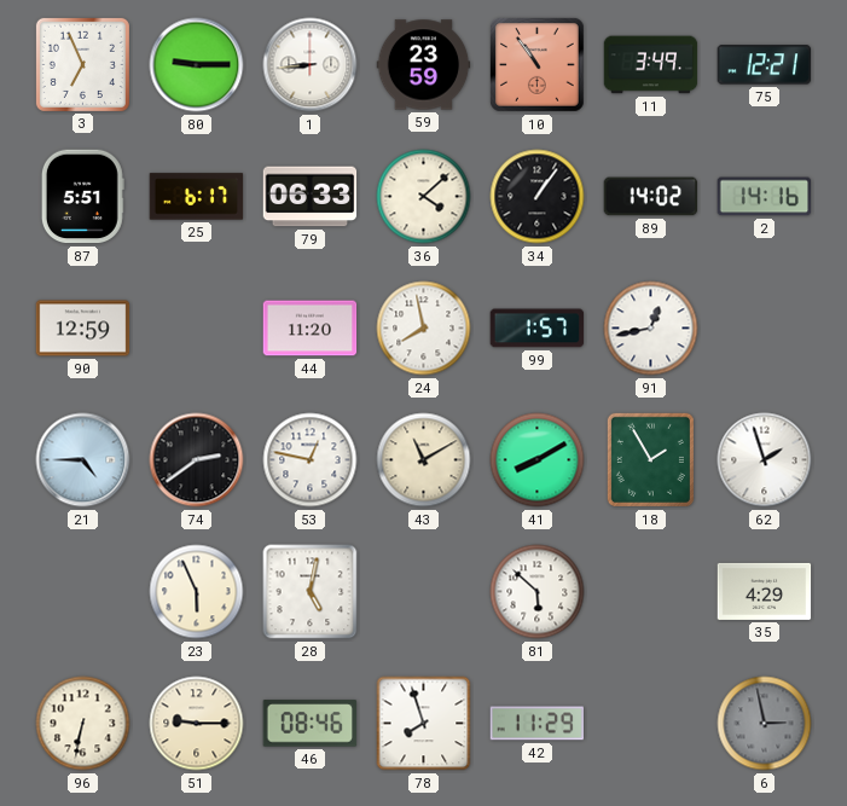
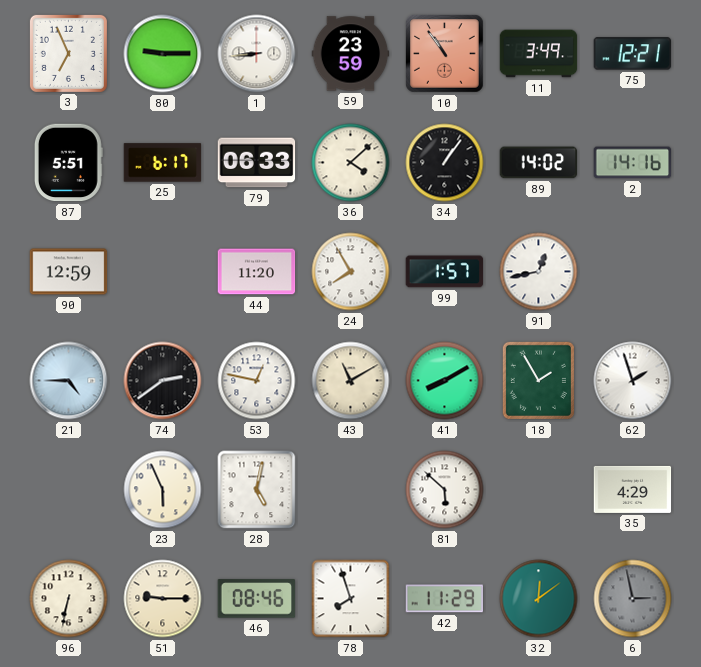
24: 7:58 -> 7:55
32: none -> 12:09
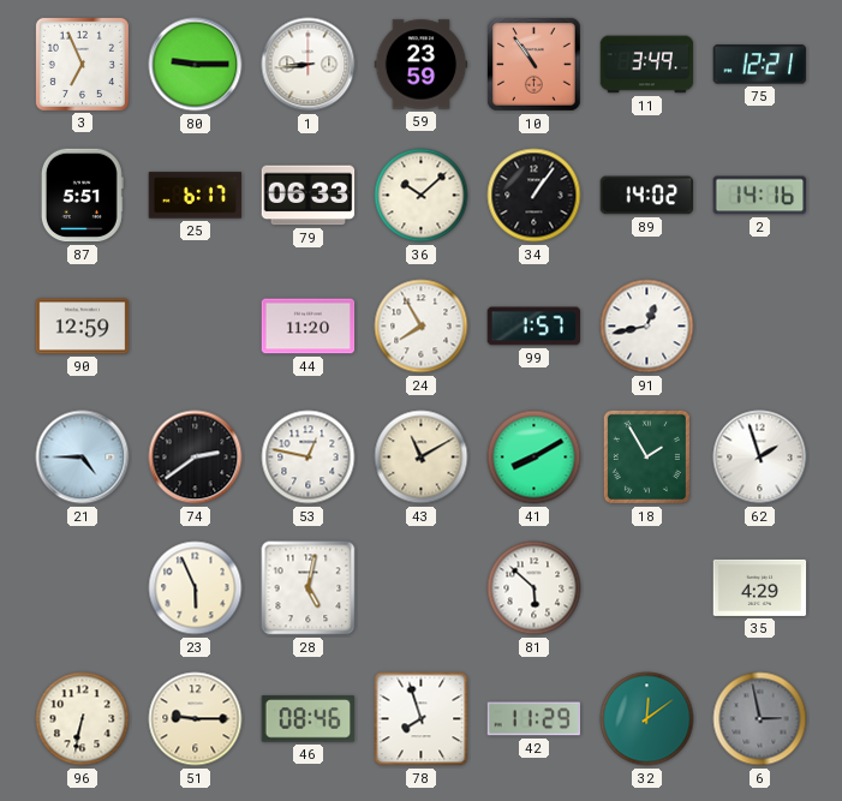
36: 4:08 -> 10:08
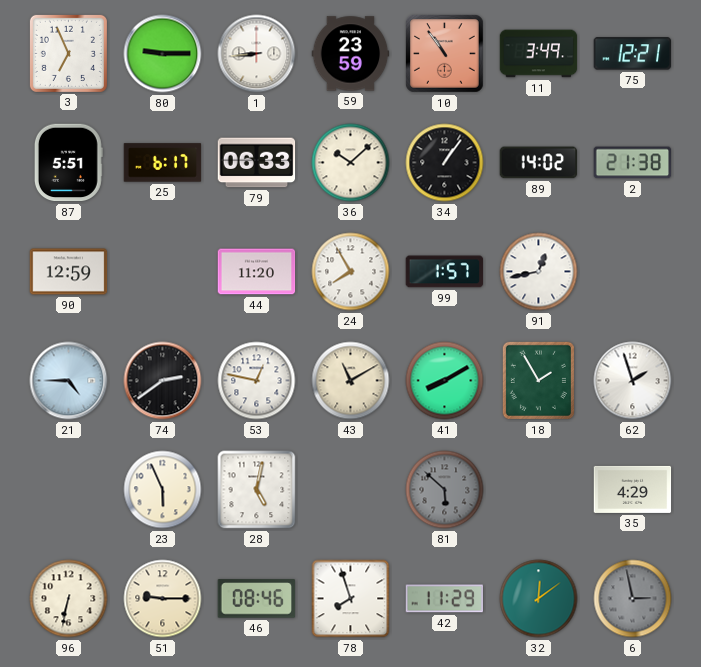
2: 14:16 -> 21:38
81 dial: white -> grey
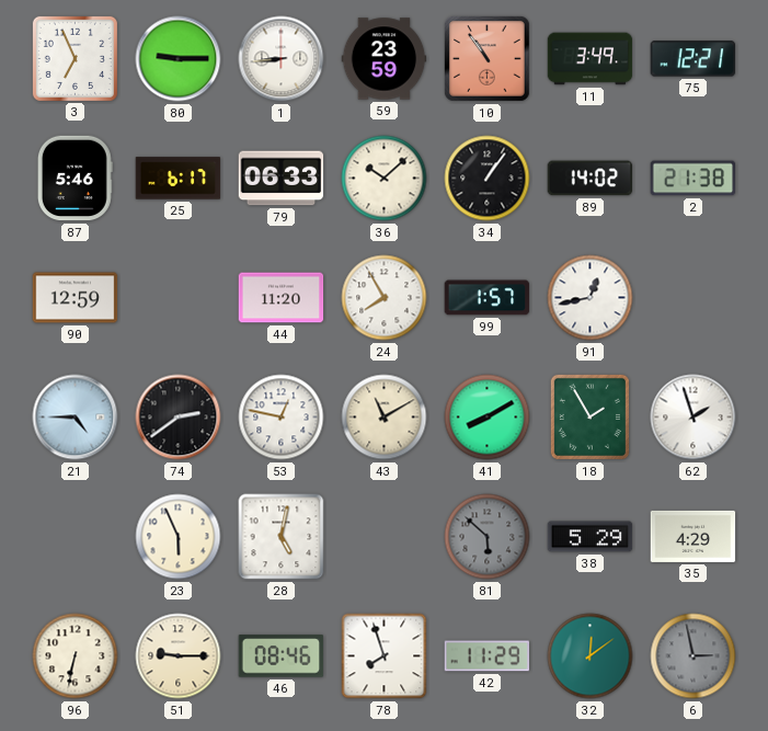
87: 5:51 -> 5:46
38: none -> 5:29
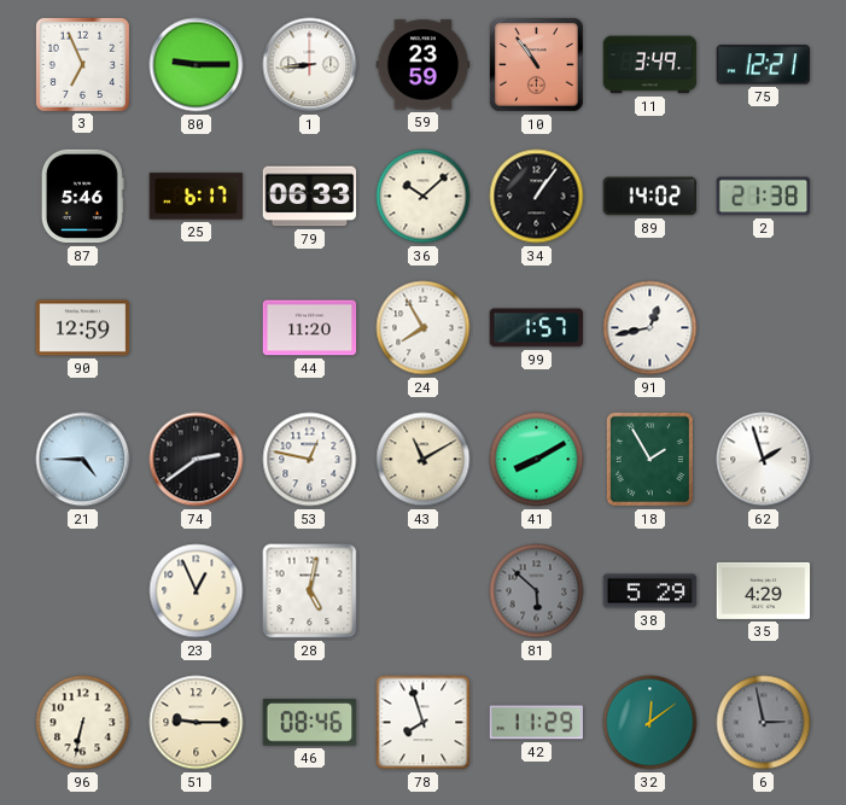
23: 5:56 -> 12:56
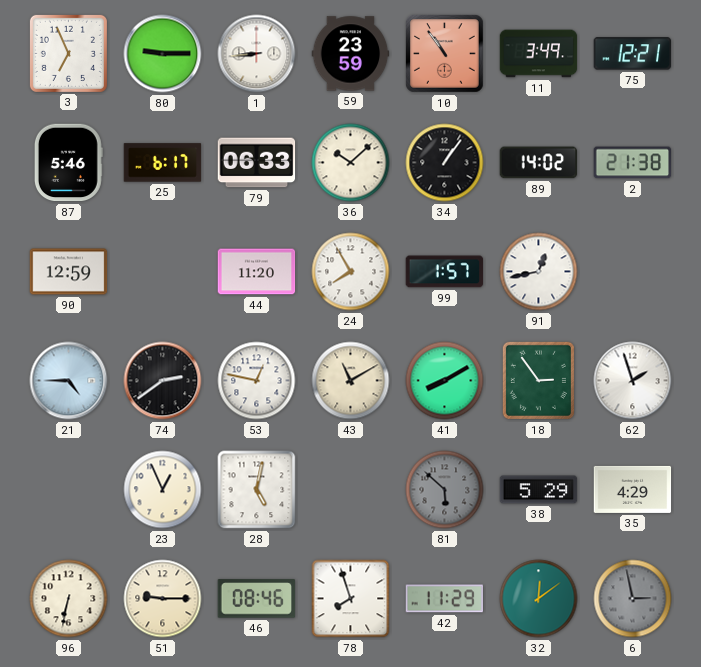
18: 1:55 -> 2:54
